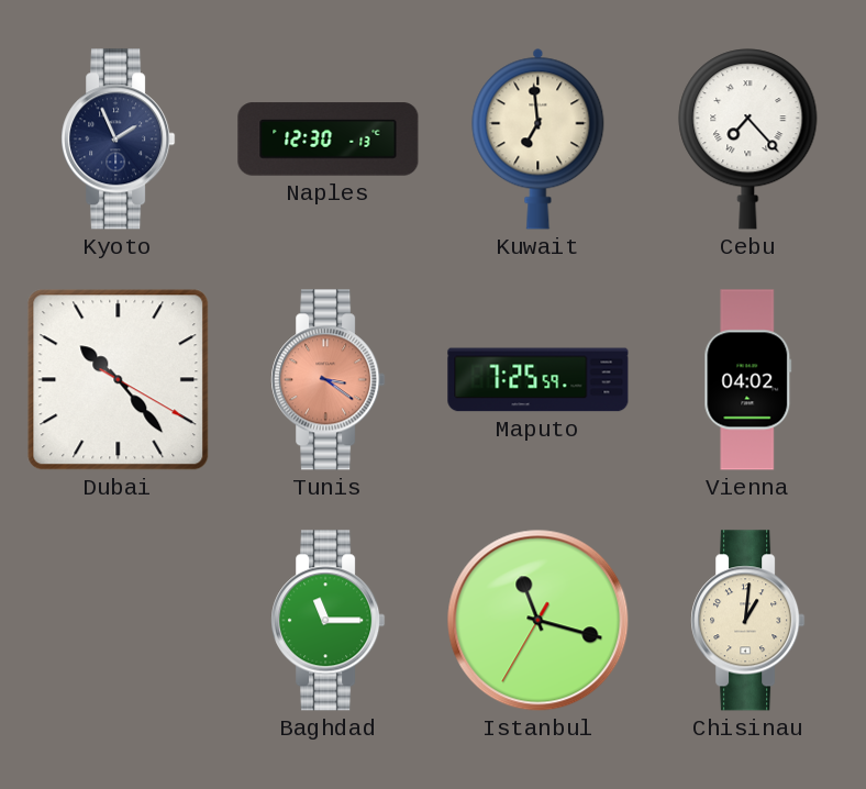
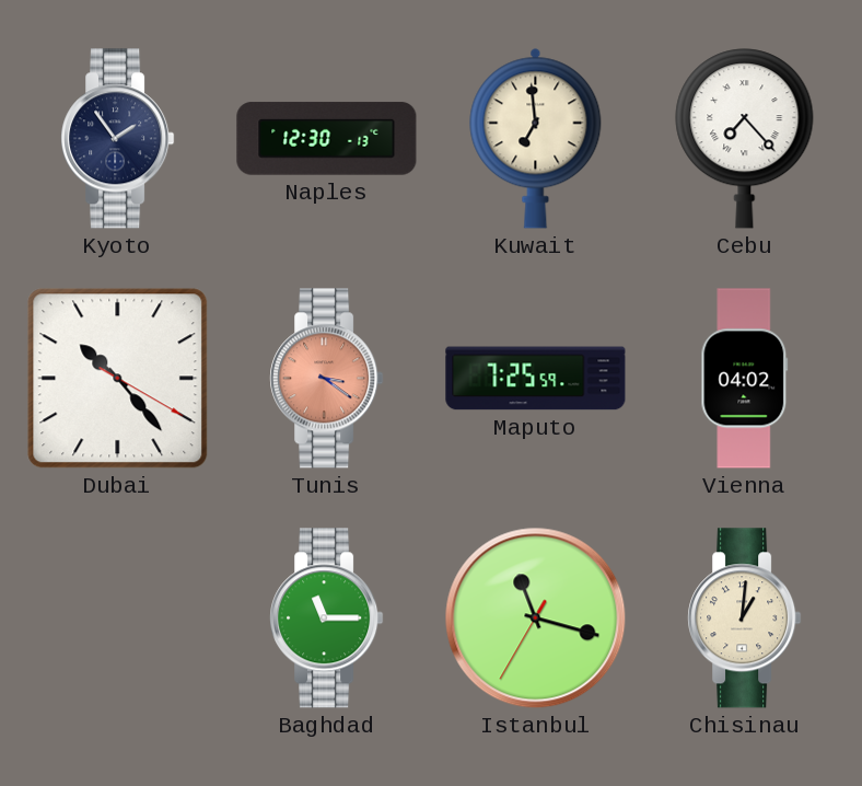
Kyoto: 1:56 -> 1:54
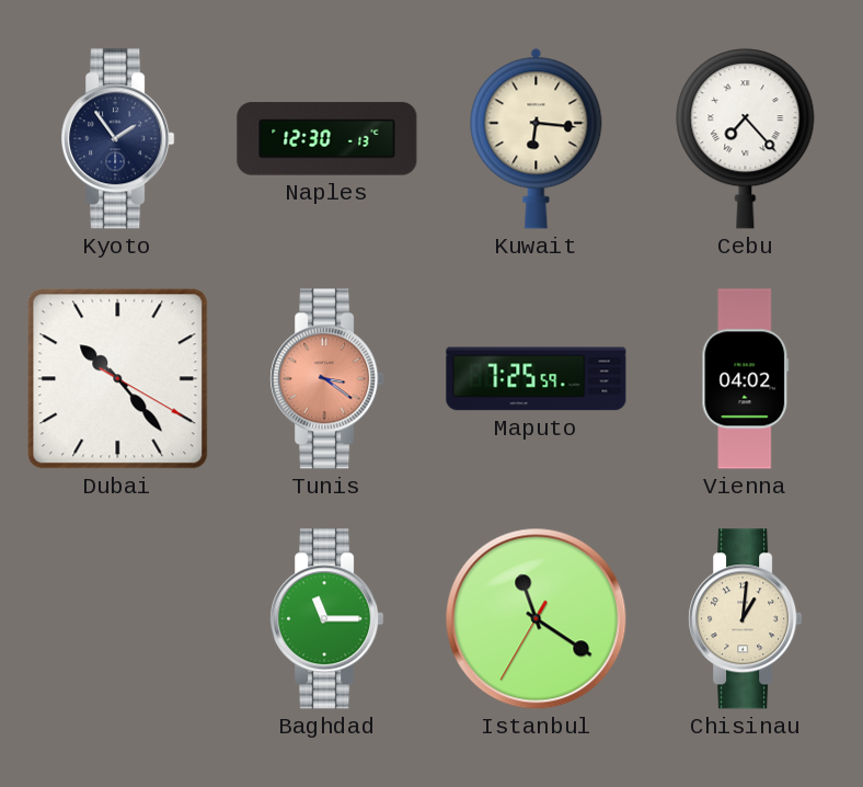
Kuwait: 6:59 -> 6:16
Istanbul: 11:17 -> 11:20
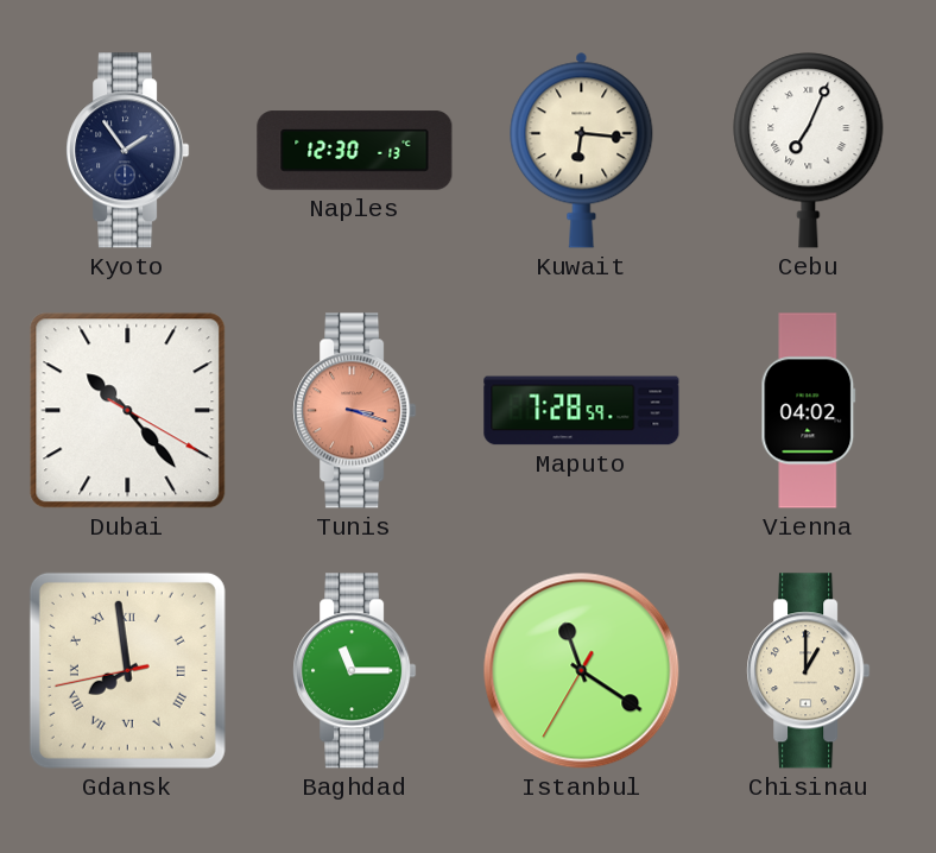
Cebu: 7:23 -> 7:04
Tunis: 3:21 -> 3:18
Maputo: 7:25 -> 7:28
Gdansk: none -> 7:58
Chisinau: 1:01 -> 1:00
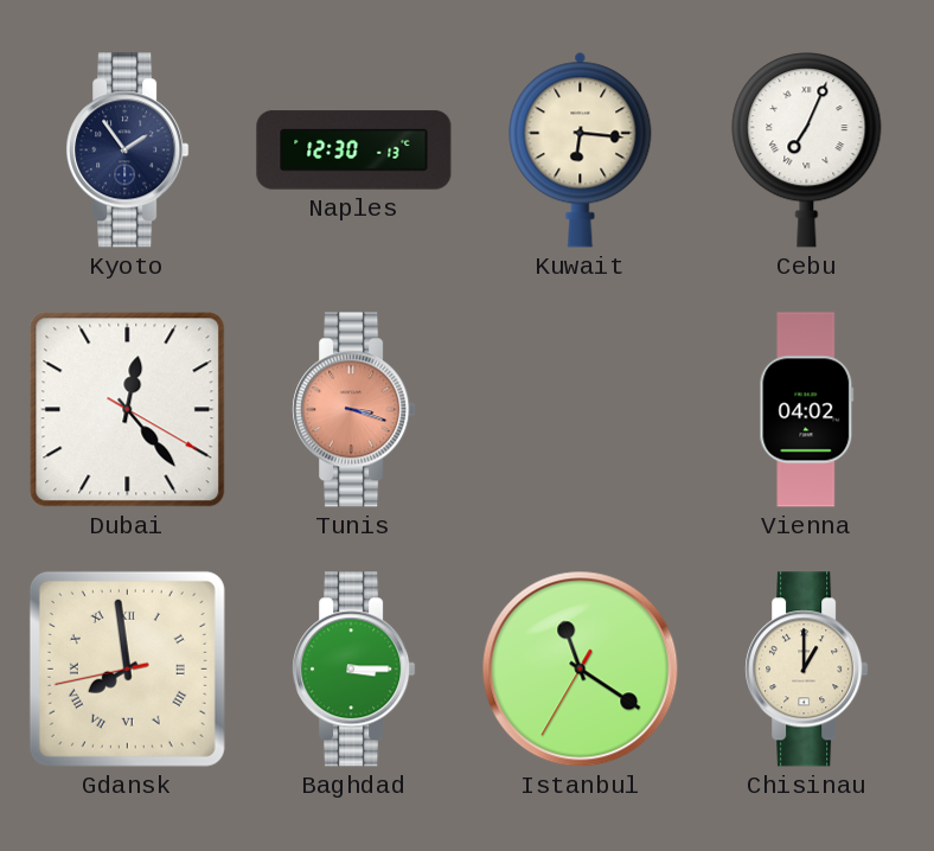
Dubai: 10:23 -> 12:23
Maputo: 7:28 -> none
Baghdad: 11:15 -> 3:15
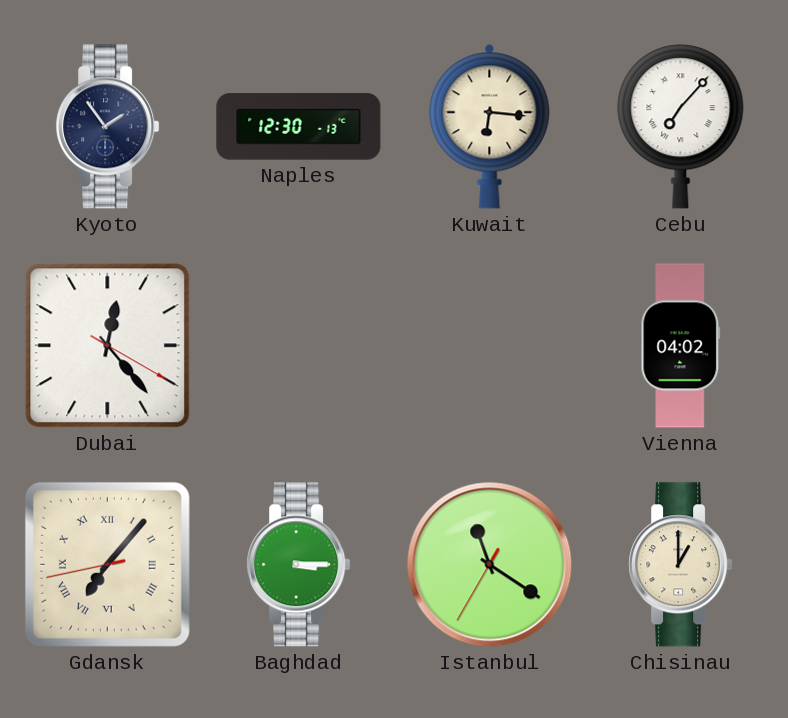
Cebu: 7:04 -> 7:07
Tunis: 3:18 -> none
Gdansk: 7:58 -> 7:06
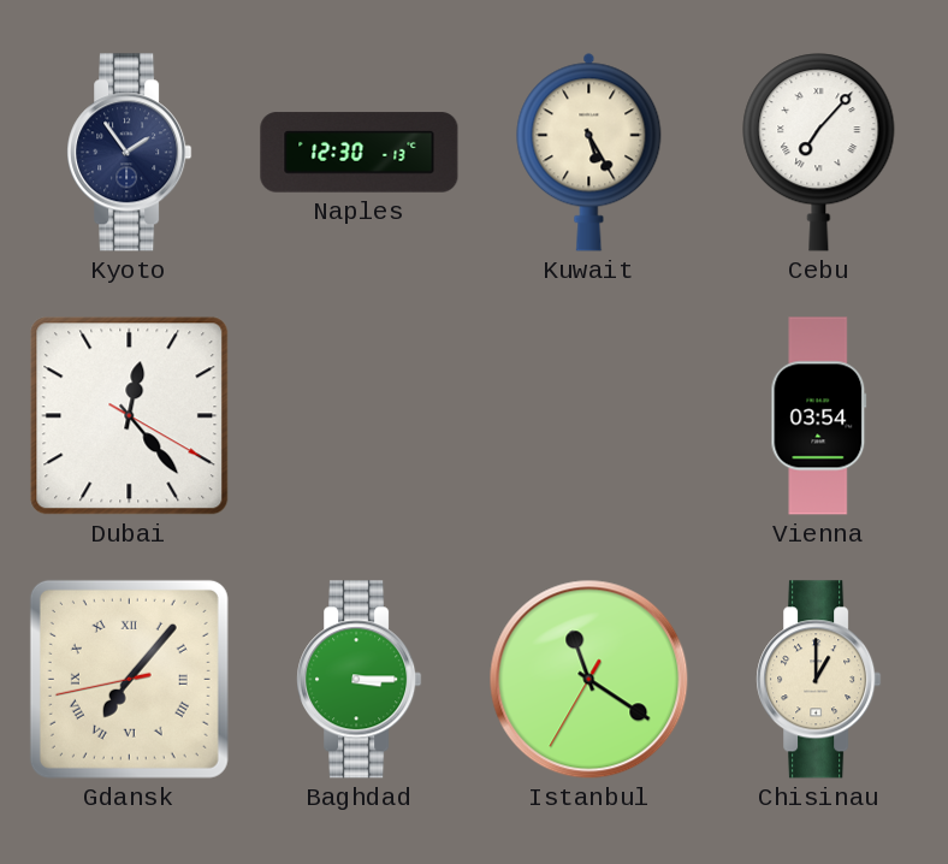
Kuwait: 6:16 -> 5:25
Vienna: 04:02 -> 03:54
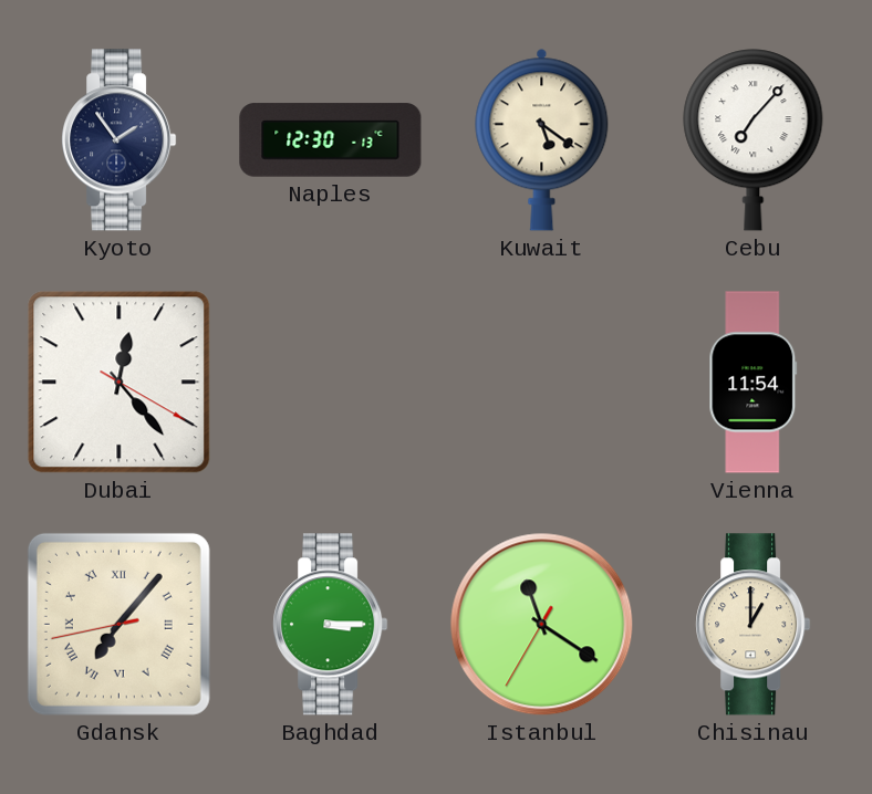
Kuwait: 5:25 -> 5:21
Vienna: 03:54 -> 11:54
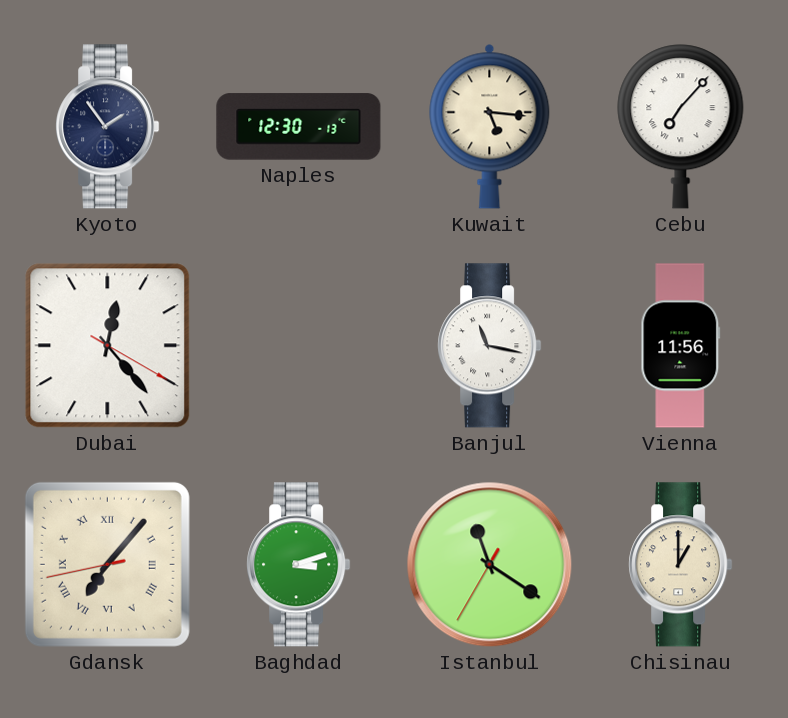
Kuwait: 5:21 -> 5:16
Banjul: none -> 11:17
Vienna: 11:54 -> 11:56
Baghdad: 3:15 -> 3:12
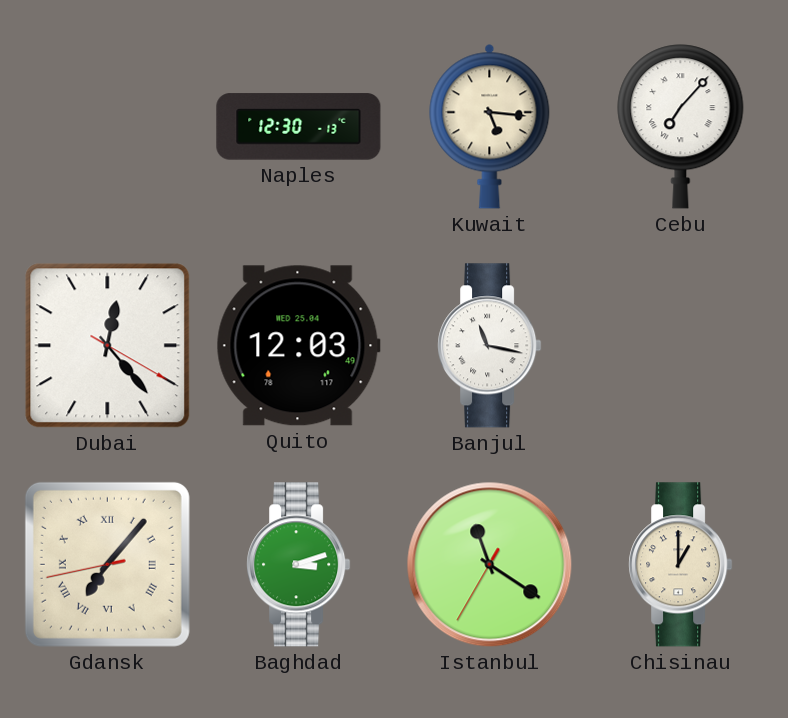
Kyoto: 1:54 -> none
Quito: none -> 12:03
Vienna: 11:56 -> none
